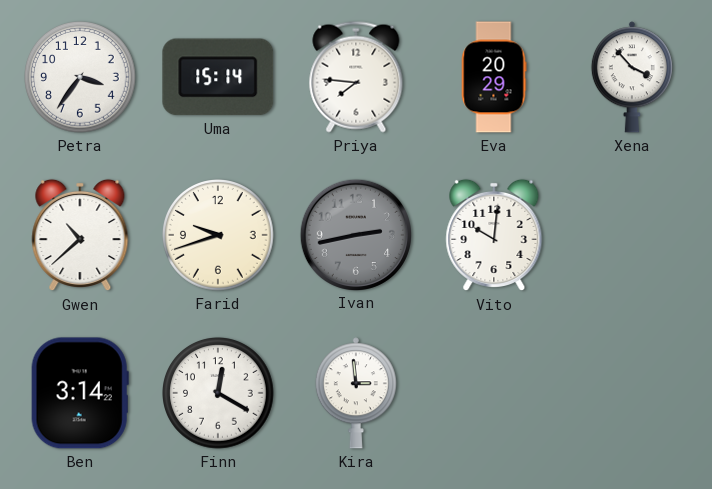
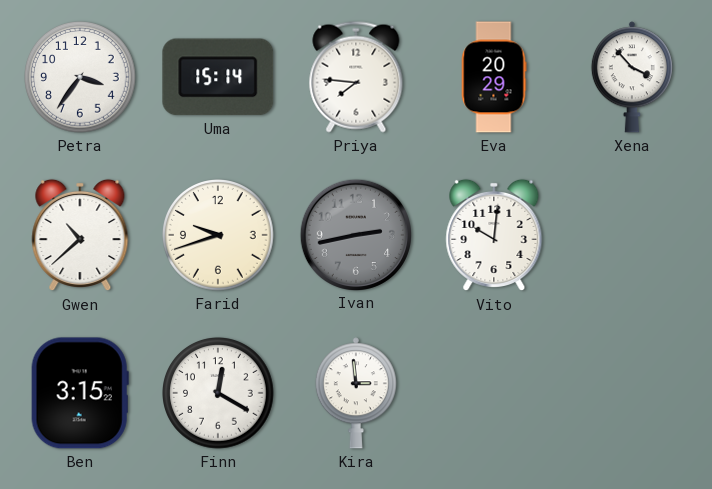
Ben: 3:14 -> 3:15
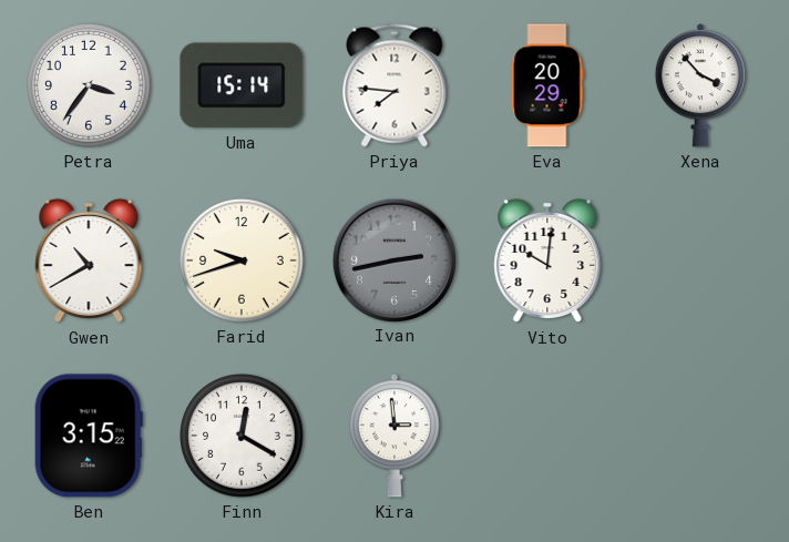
Gwen: 10:38 -> 10:40
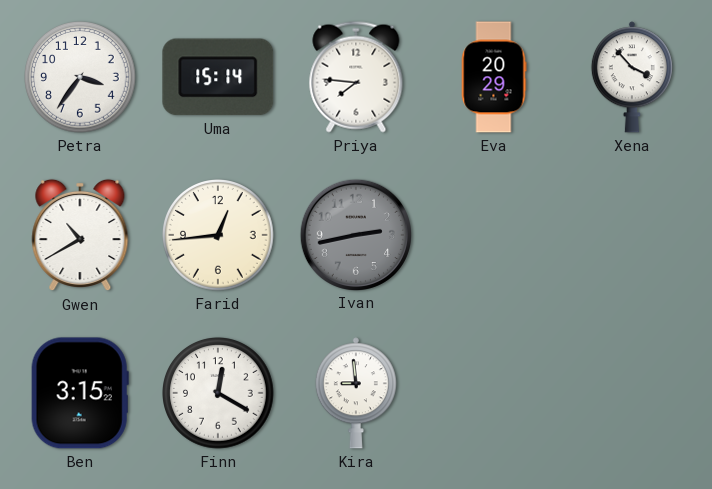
Farid: 9:42 -> 12:44
Vito: 10:01 -> none
Kira: 2:59 -> 8:59
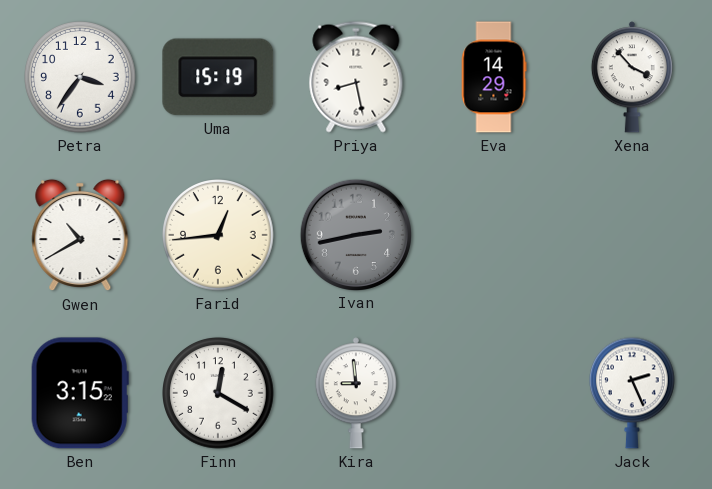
Uma: 15:14 -> 15:19
Priya: 7:46 -> 8:28
Eva: 20:29 -> 14:29
Jack: none -> 2:26
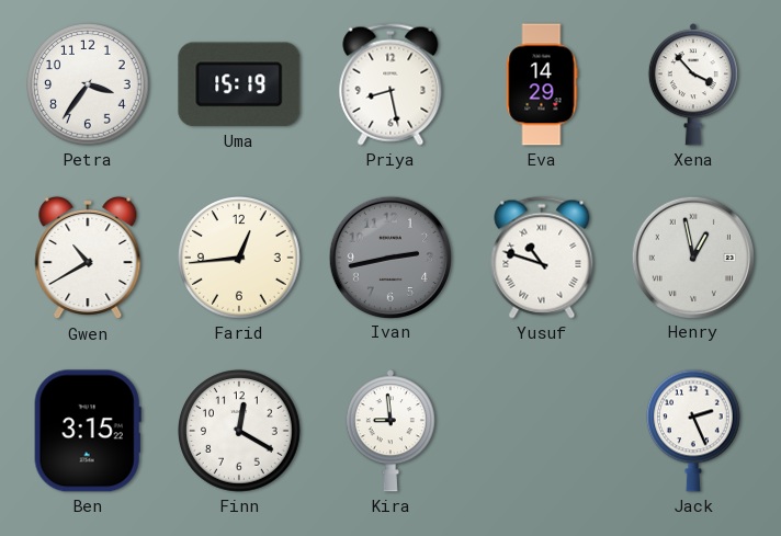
Yusuf: none -> 10:48
Henry: none -> 12:58
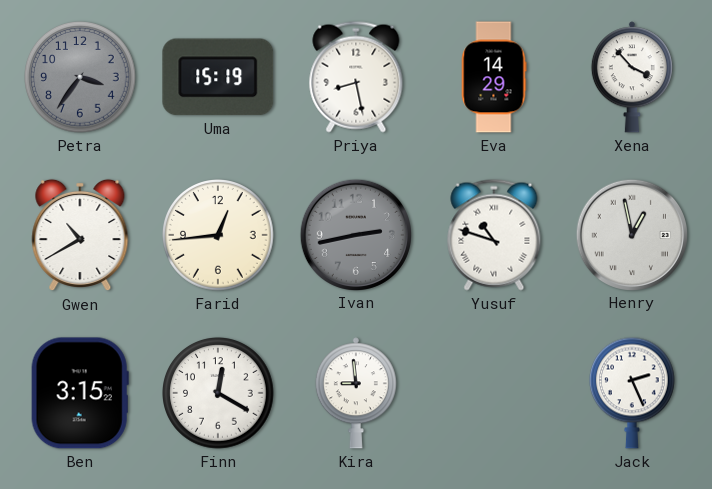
Petra dial: white -> grey
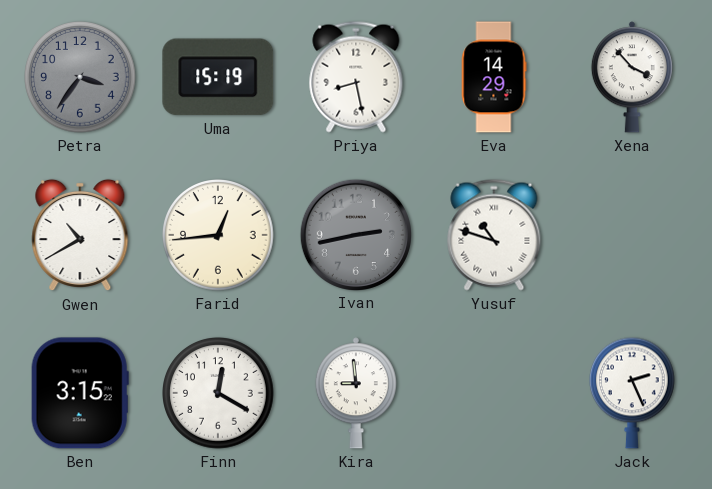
Henry: 12:58 -> none
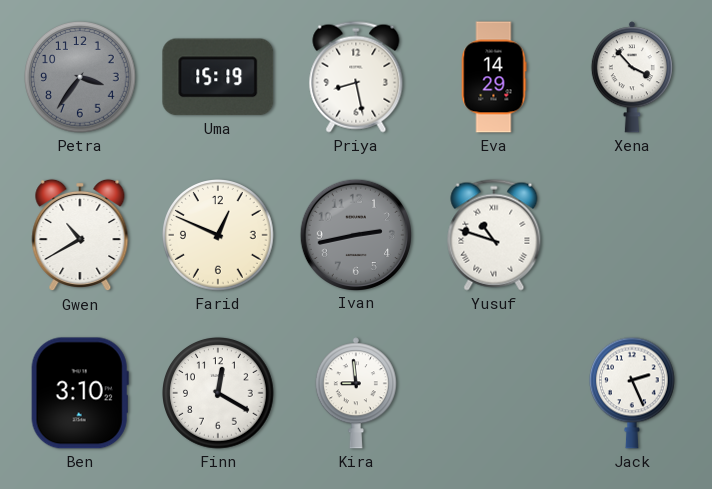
Farid: 12:44 -> 12:49
Ben: 3:15 -> 3:10
